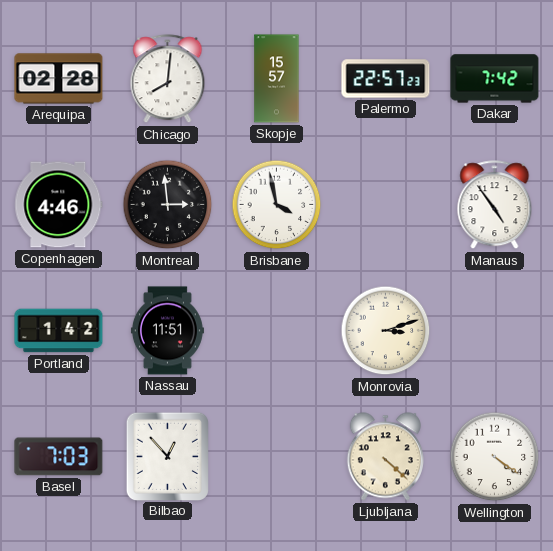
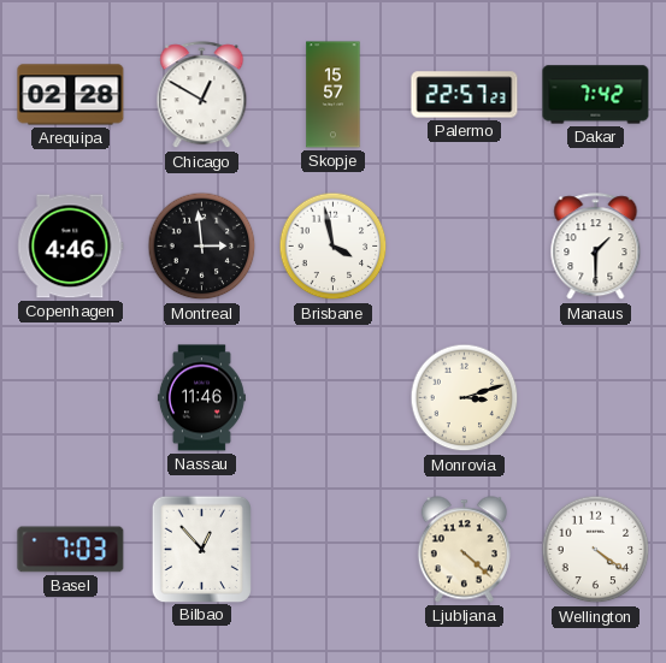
Chicago: 8:01 -> 12:50
Manaus: 4:54 -> 1:30
Portland: 1:42 -> none
Nassau: 11:51 -> 11:46
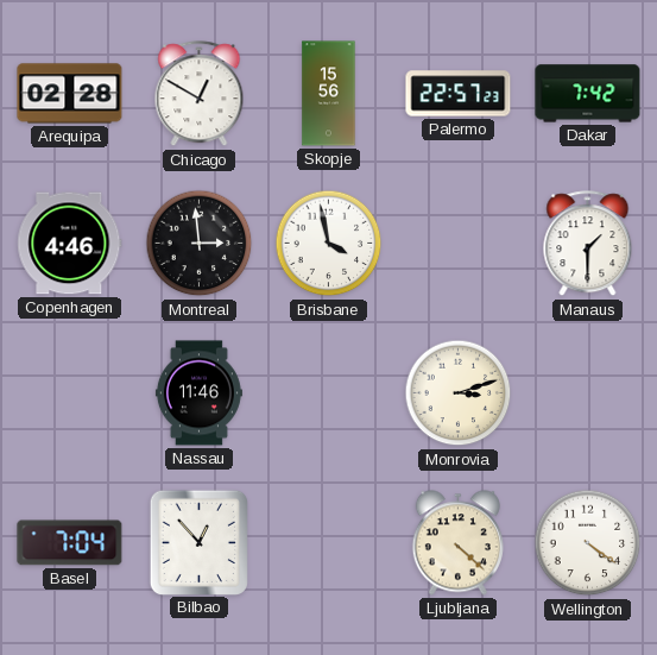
Skopje: 15:57 -> 15:56
Basel: 7:03 -> 7:04
